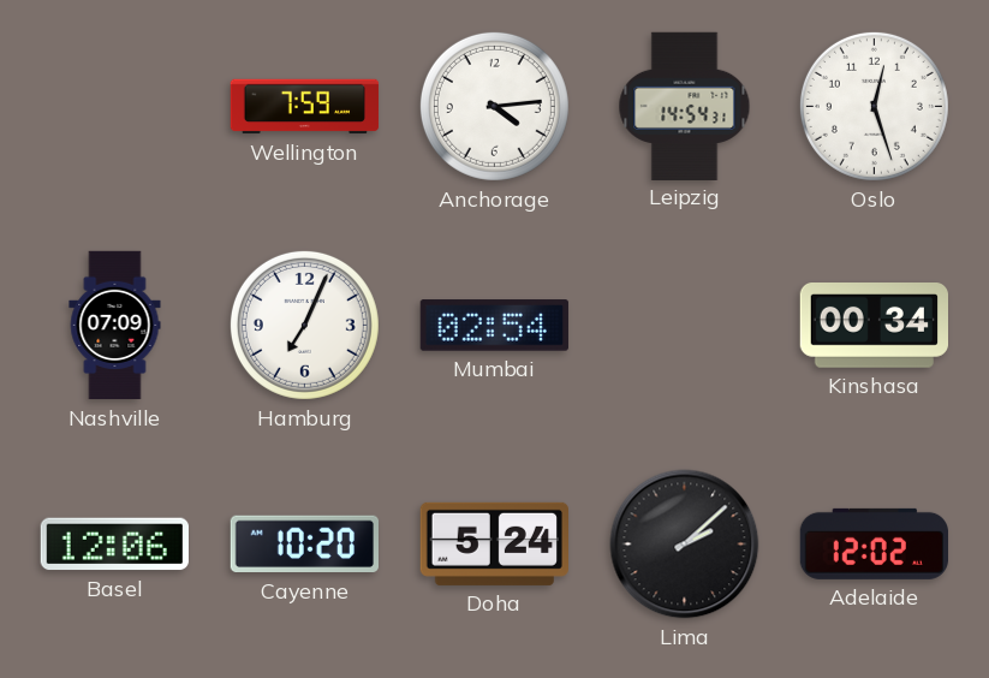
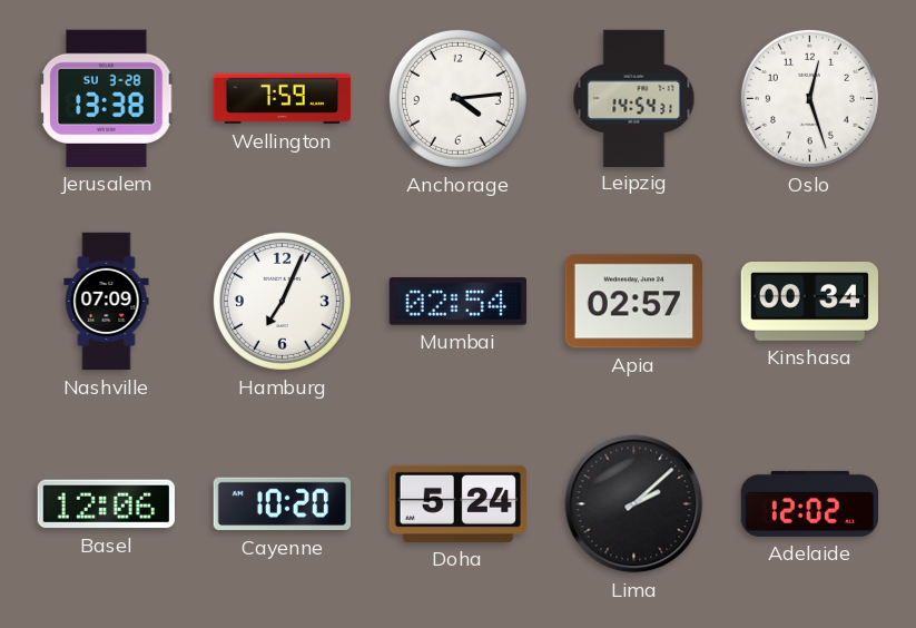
Jerusalem: none -> 13:38
Apia: none -> 02:57
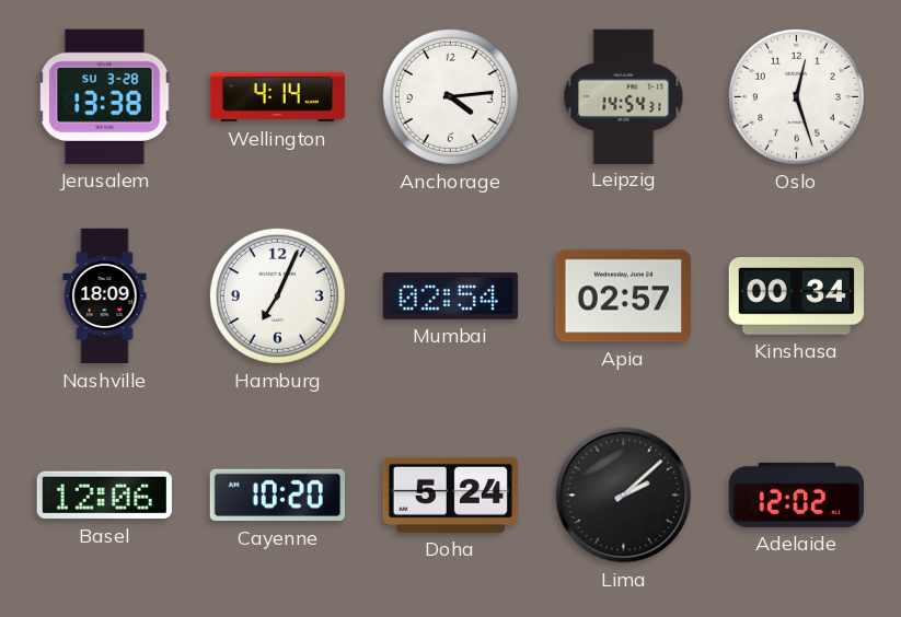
Wellington: 7:59 -> 4:14
Nashville: 07:09 -> 18:09
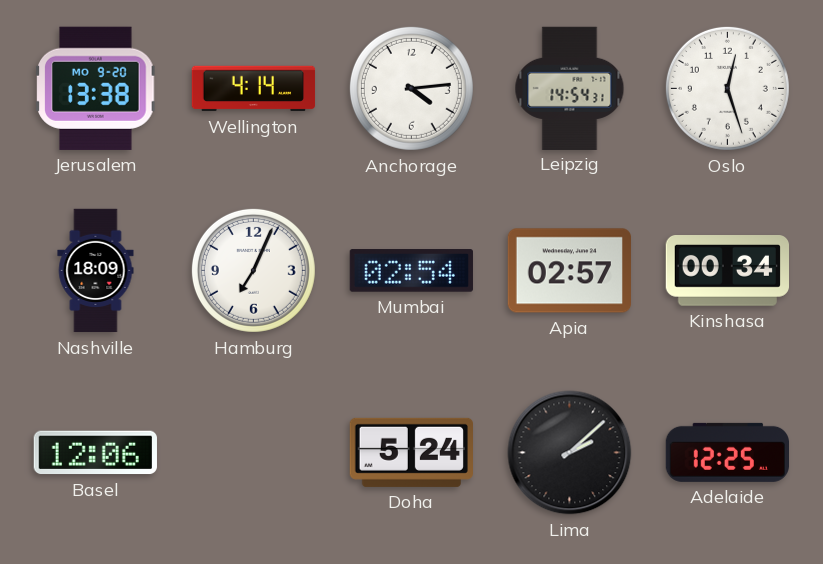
Jerusalem date: SU 3-28 -> MO 9-20
Cayenne: 10:20 -> none
Adelaide: 12:02 -> 12:25
